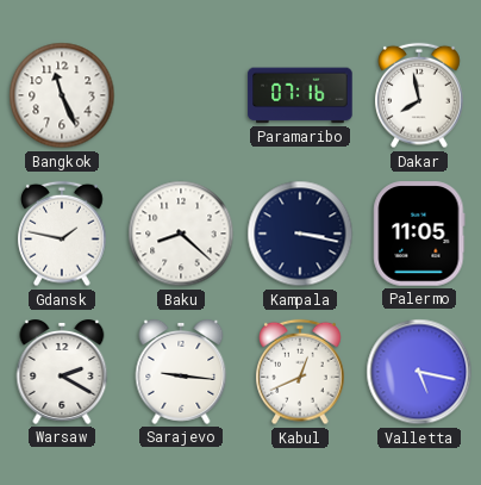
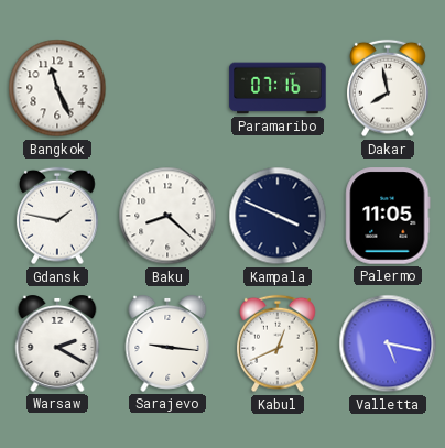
Kampala: 3:17 -> 3:49
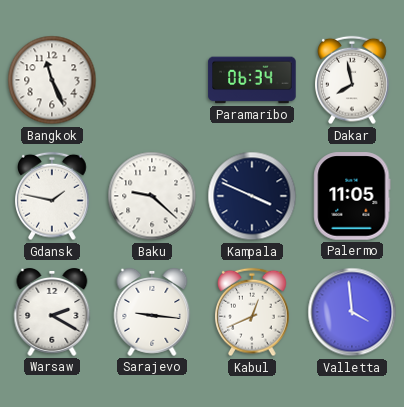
Paramaribo: 07:16 -> 06:34
Baku: 8:22 -> 9:22
Valletta: 5:17 -> 3:59
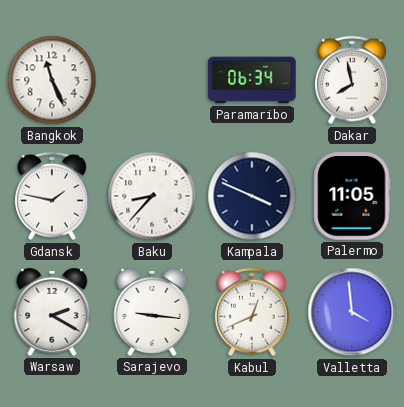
Baku: 9:22 -> 8:37
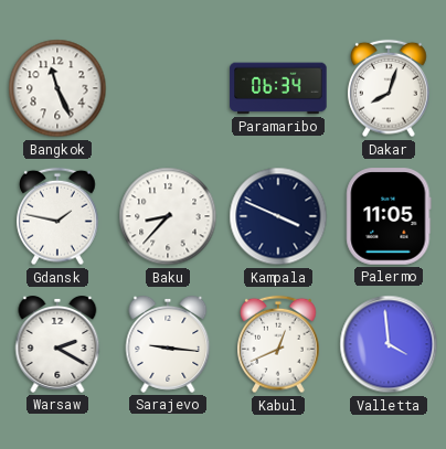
Dakar: 7:58 -> 8:03
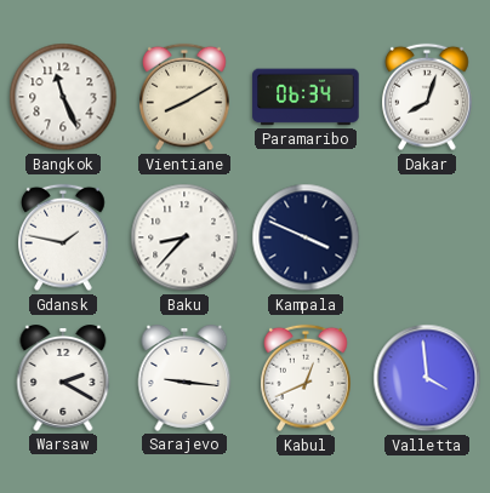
Vientiane: none -> 8:10
Palermo: 11:05 -> none
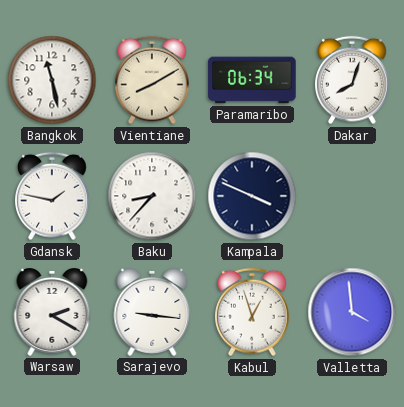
Bangkok: 11:26 -> 11:28
Kabul: 12:41 -> 12:57
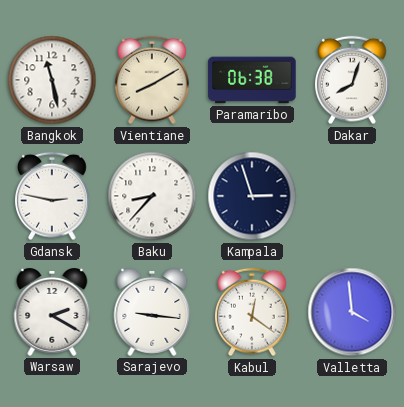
Paramaribo: 06:34 -> 06:38
Gdansk: 1:47 -> 2:47
Kampala: 3:49 -> 2:57
Kabul: 12:57 -> 12:21
